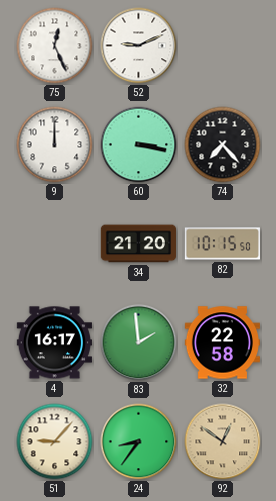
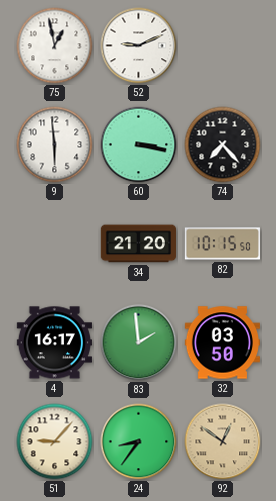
75: 12:26 -> 12:58
9: 12:00 -> 5:59
32: 22:58 -> 03:50
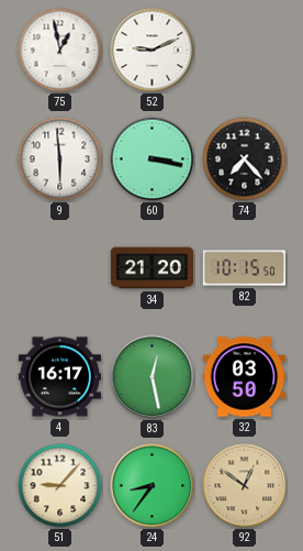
83: 1:59 -> 12:28
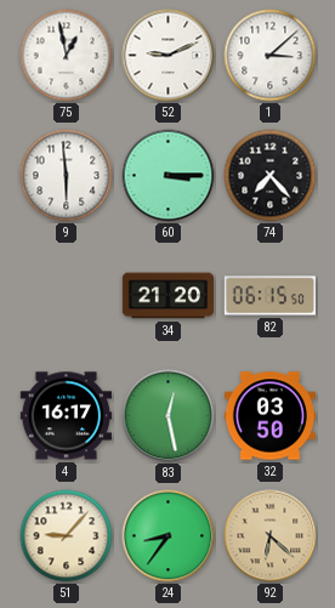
1: none -> 3:08
60: 3:17 -> 3:15
82: 10:15 -> 06:15
92: 12:51 -> 6:22
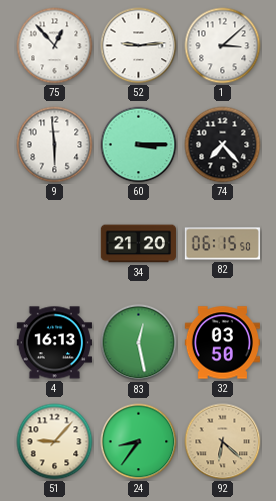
75: 12:58 -> 12:53
52: 9:11 -> 9:14
4: 16:17 -> 16:13
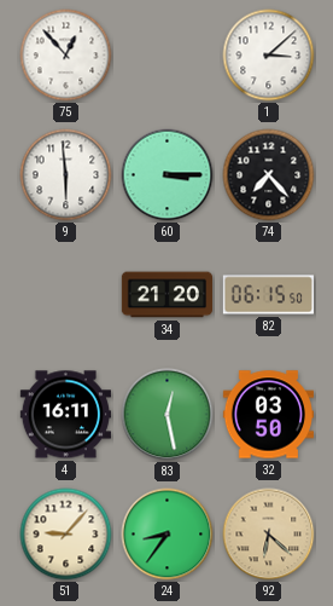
52: 9:14 -> none
4: 16:13 -> 16:11
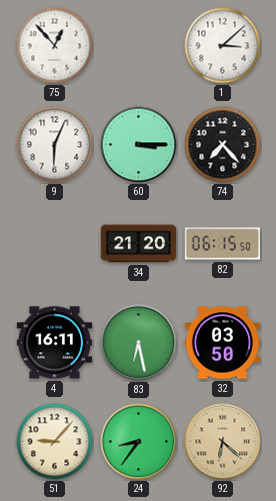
9: 5:59 -> 6:04
83: 12:28 -> 6:28
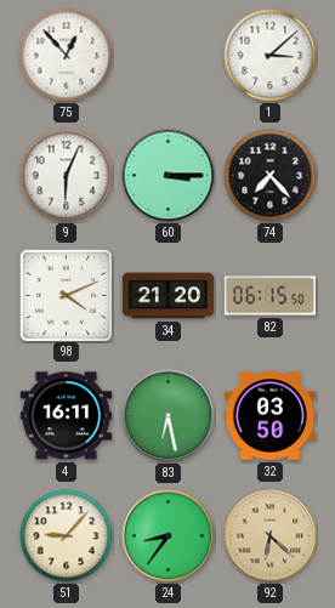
98: none -> 4:11
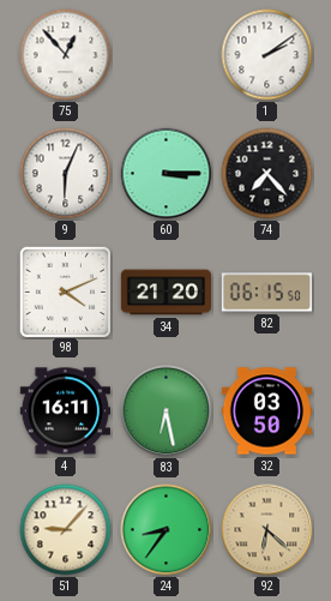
1: 3:08 -> 2:09
